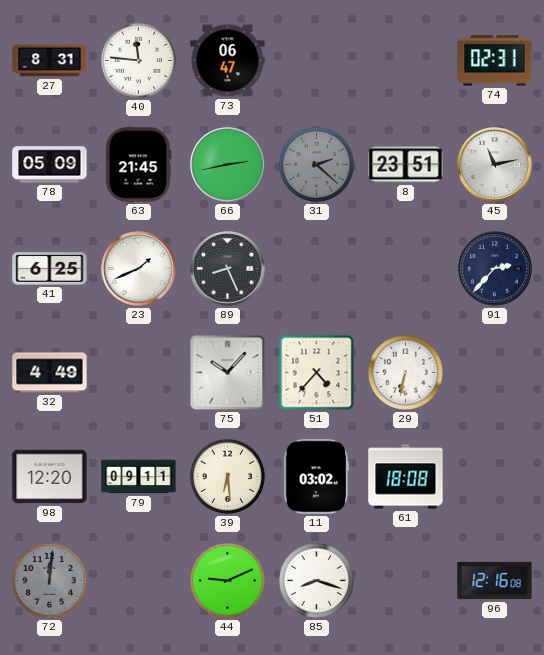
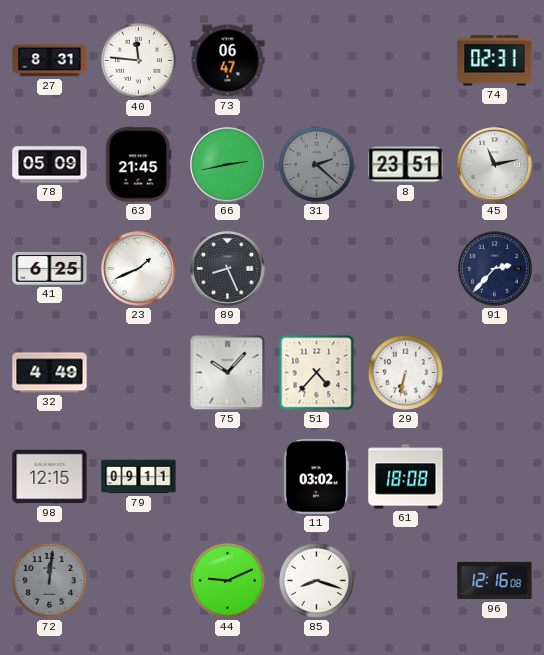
98: 12:20 -> 12:15
39: 6:29 -> none
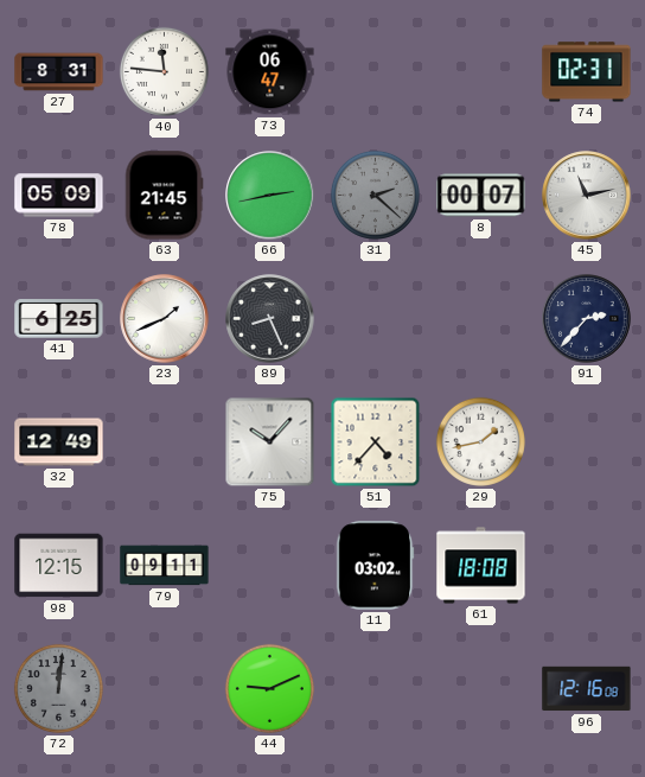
8: 23:51 -> 00:07
32: 4:49 -> 12:49
29: 6:32 -> 1:43
85: 8:18 -> none
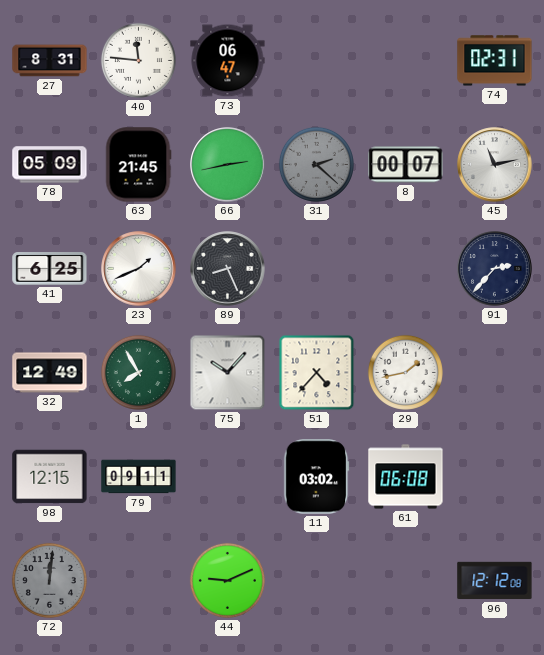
1: none -> 7:55
61: 18:08 -> 06:08
96: 12:16 -> 12:12
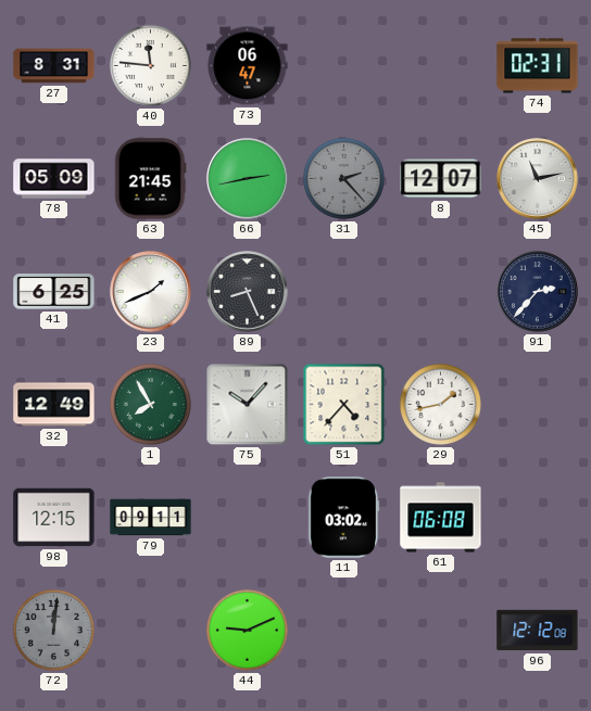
31: 2:22 -> 2:23
8: 00:07 -> 12:07
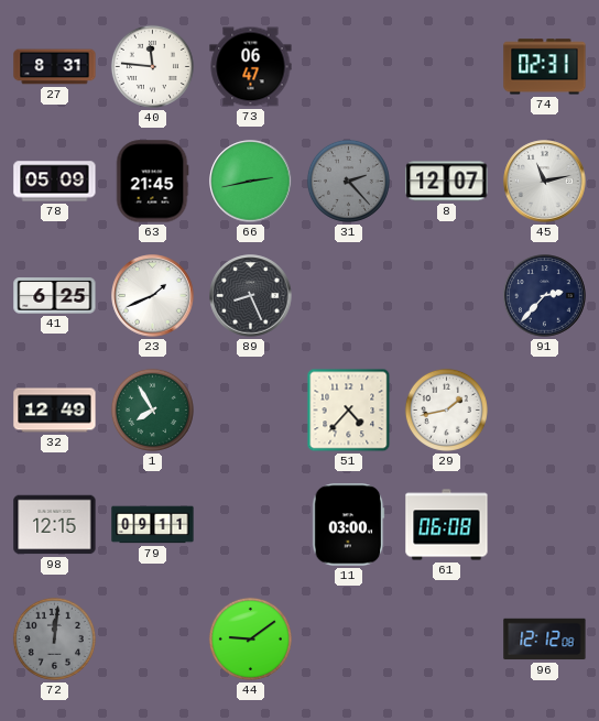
75: 10:07 -> none
11: 03:02 -> 03:00
44: 9:11 -> 9:09
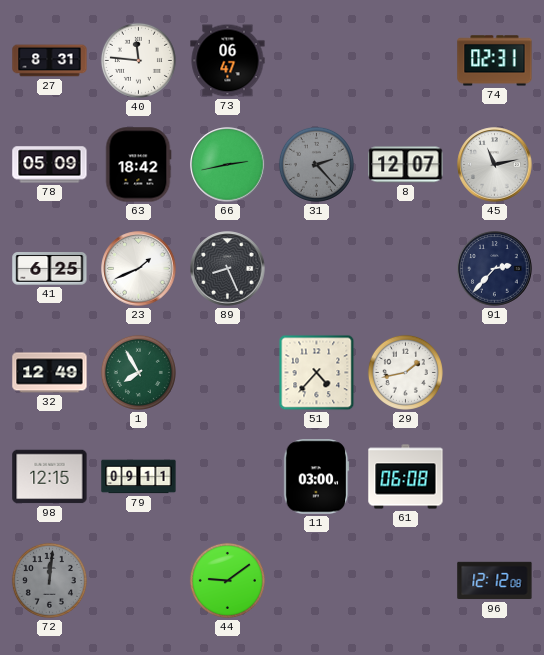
63: 21:45 -> 18:42
